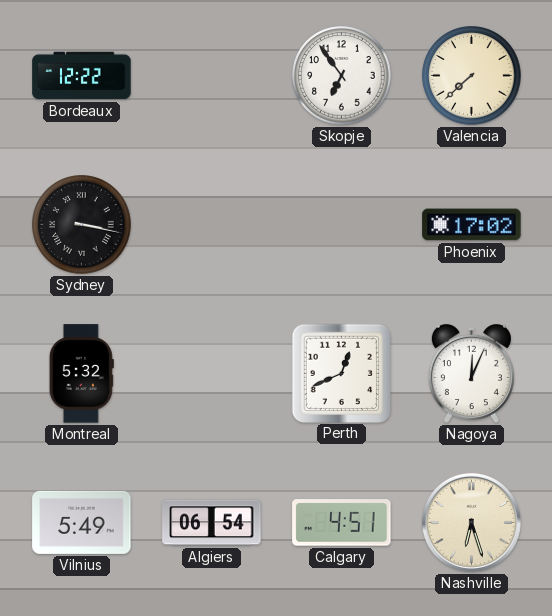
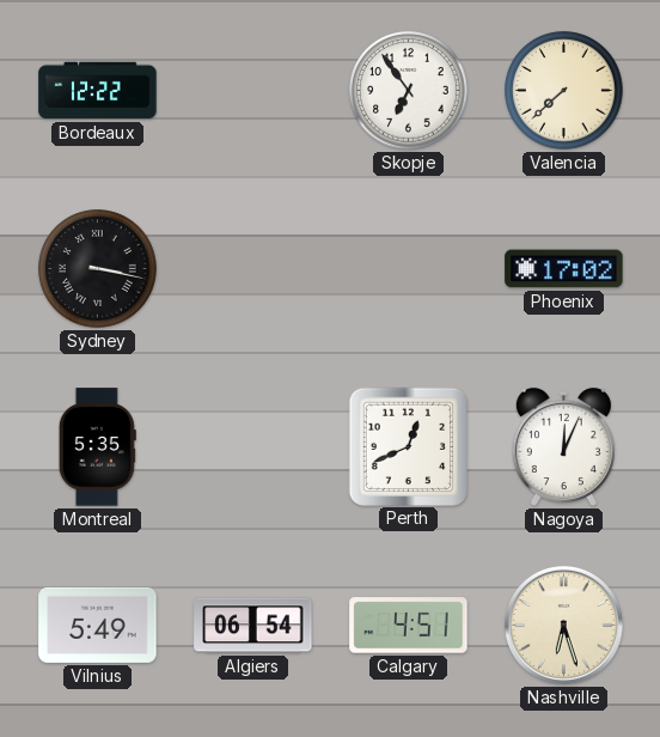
Montreal: 5:32 -> 5:35
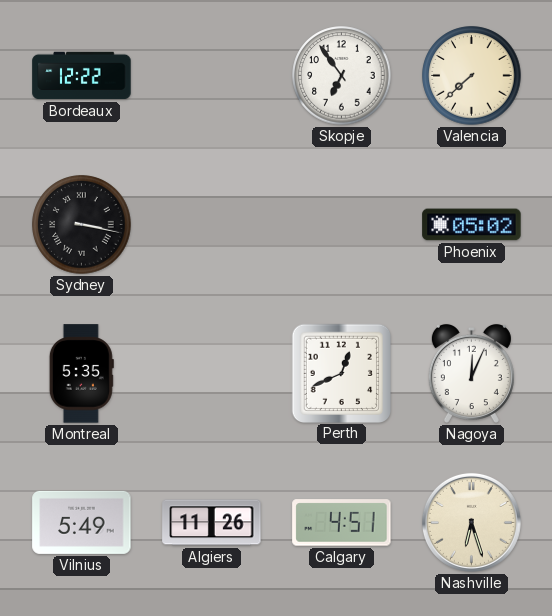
Phoenix: 17:02 -> 05:02
Algiers: 06:54 -> 11:26
